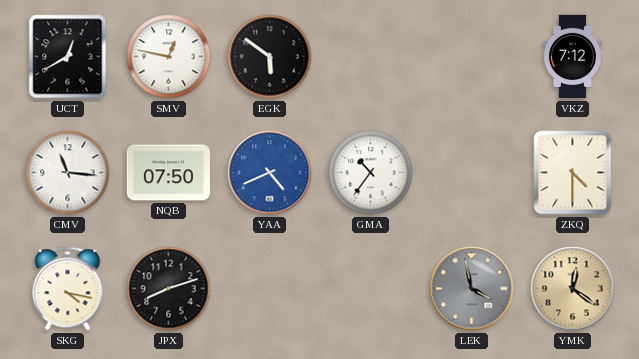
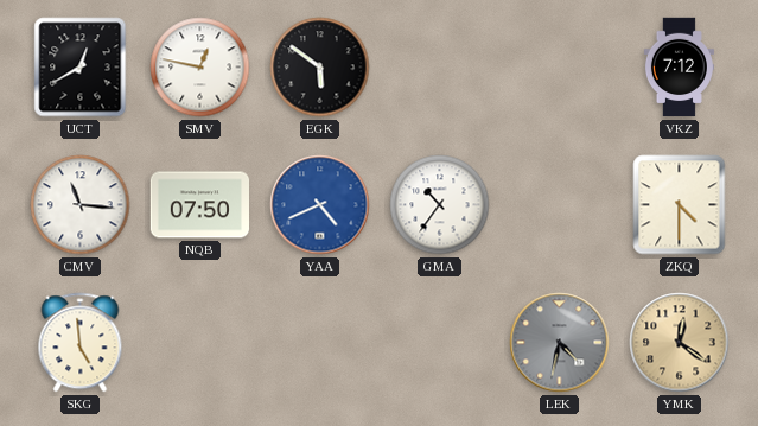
SKG: 4:17 -> 4:59
JPX: 8:12 -> none
LEK: 3:58 -> 4:32
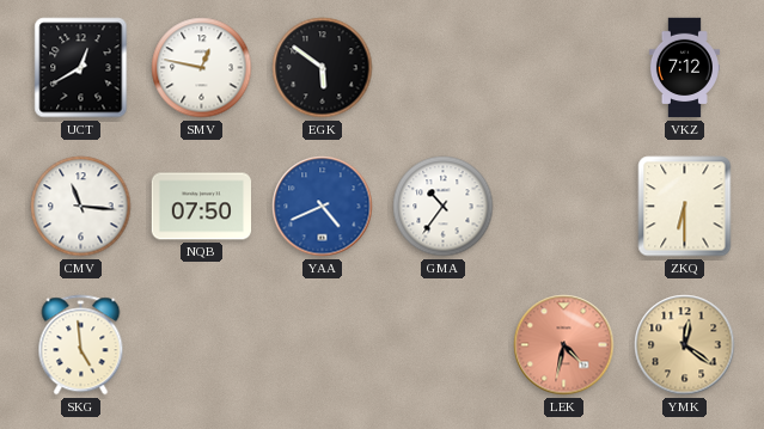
ZKQ: 4:30 -> 6:30
LEK dial: grey -> salmon
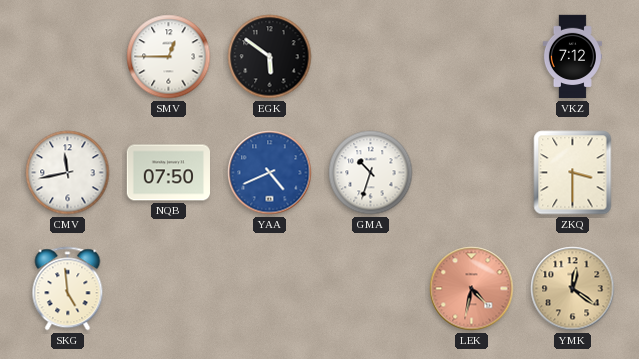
UCT: 12:40 -> none
SMV: 12:47 -> 12:45
CMV: 11:16 -> 11:43
GMA: 10:36 -> 10:33
ZKQ: 6:30 -> 3:30
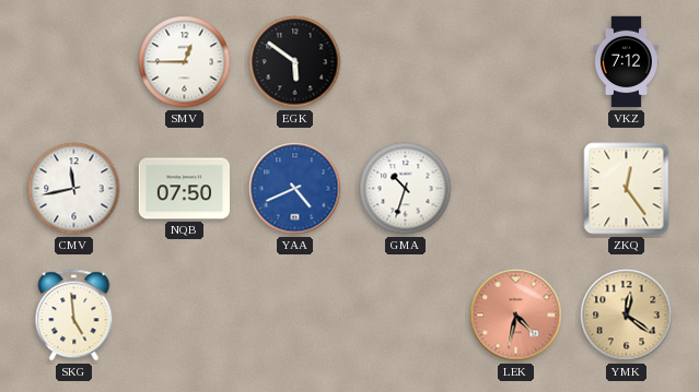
ZKQ: 3:30 -> 12:24
